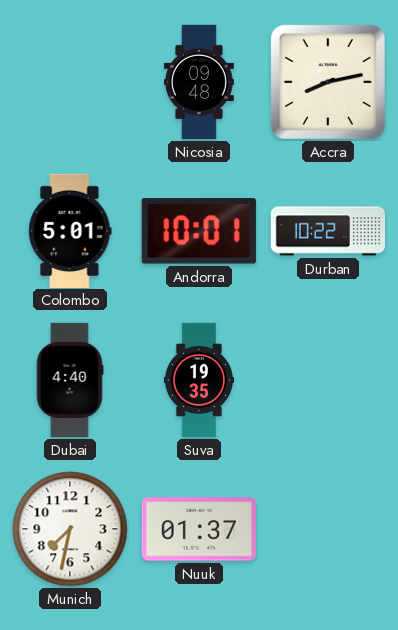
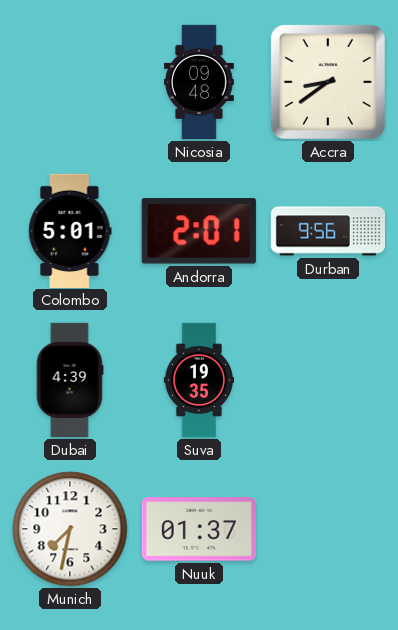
Accra: 8:13 -> 8:39
Andorra: 10:01 -> 2:01
Durban: 10:22 -> 9:56
Dubai: 4:40 -> 4:39
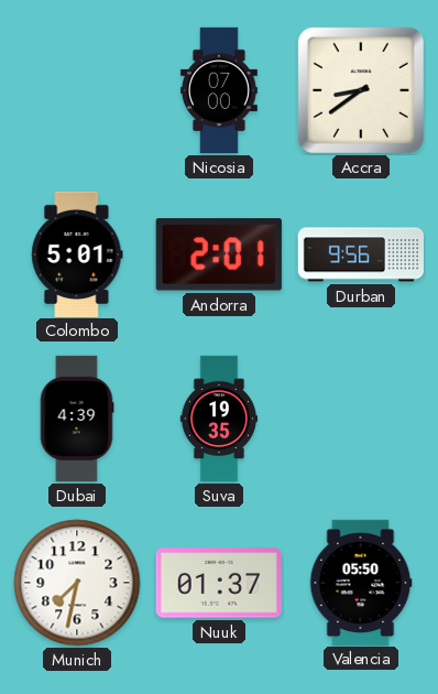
Nicosia: 09:48 -> 07:00
Valencia: none -> 05:50
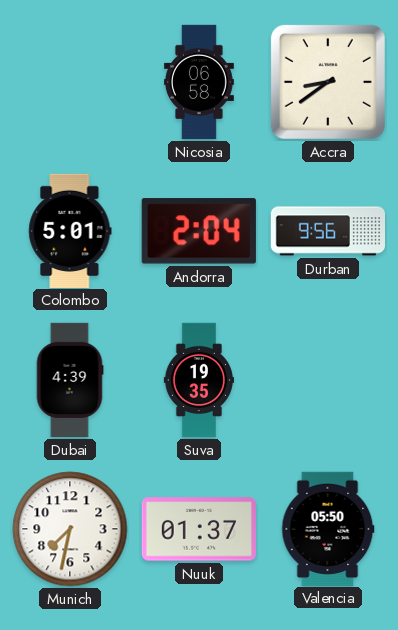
Nicosia: 07:00 -> 06:58
Andorra: 2:01 -> 2:04
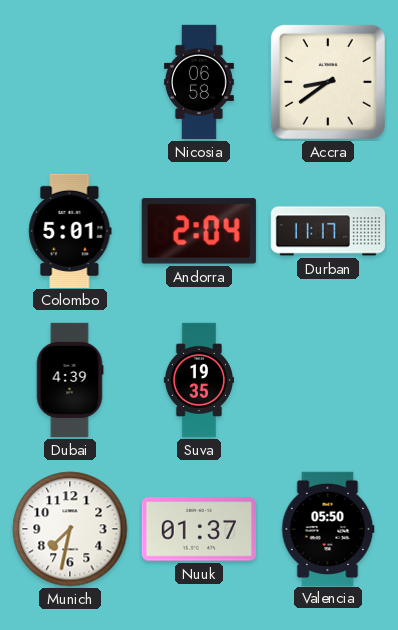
Durban: 9:56 -> 11:17
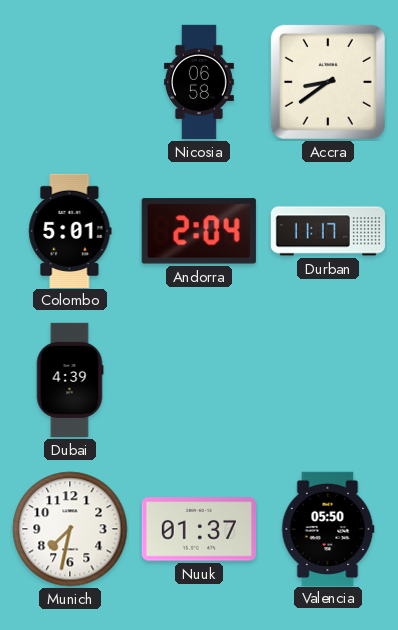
Suva: 19:35 -> none
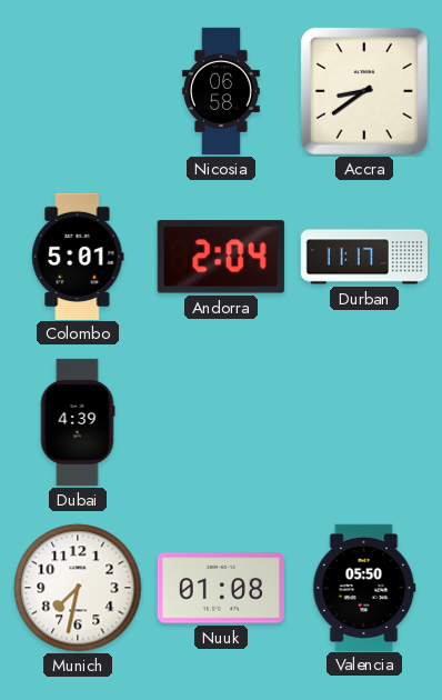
Nuuk: 01:37 -> 01:08
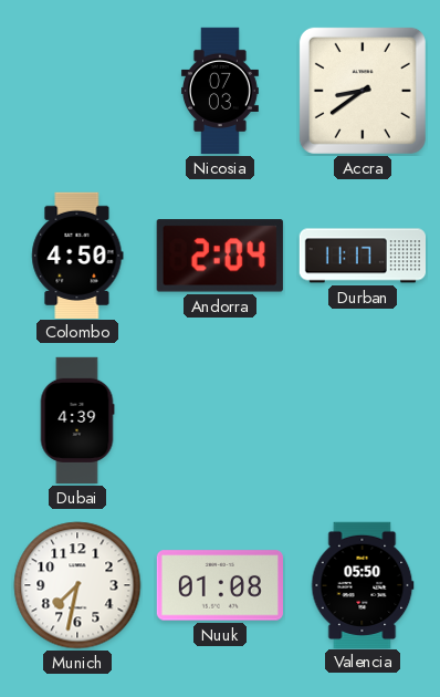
Nicosia: 06:58 -> 07:03
Colombo: 5:01 -> 4:50
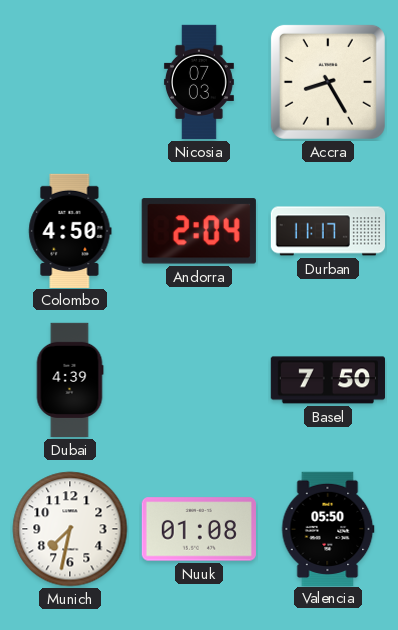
Accra: 8:39 -> 8:25
Basel: none -> 7:50
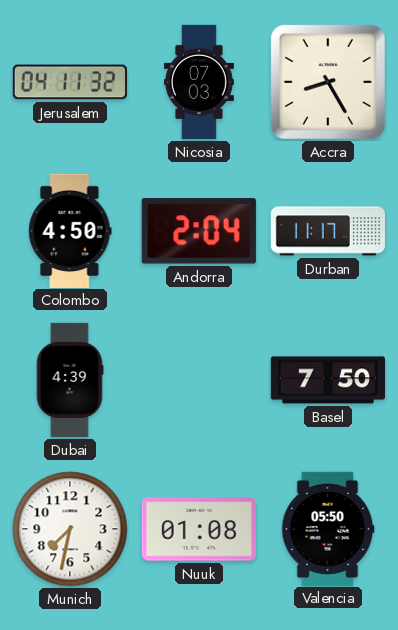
Jerusalem: none -> 04:11
